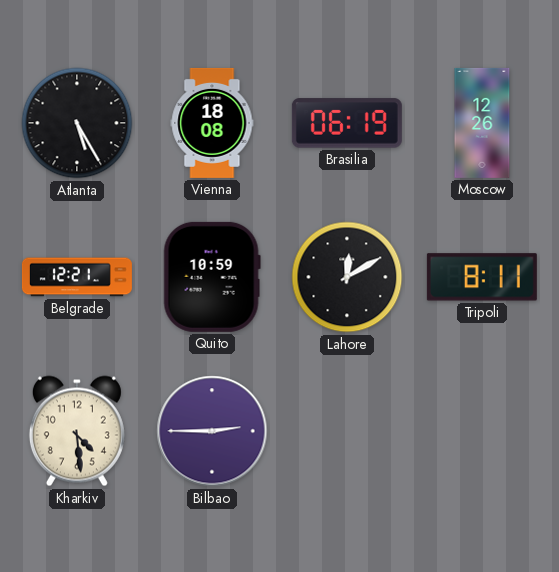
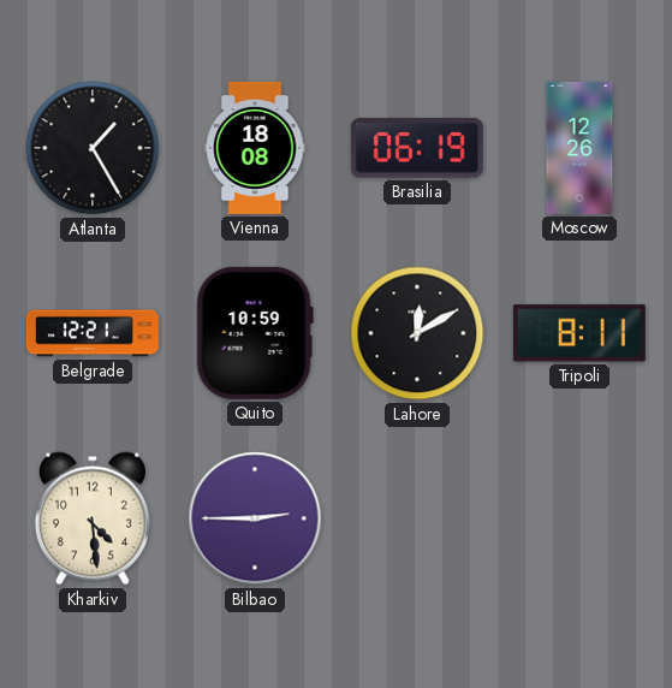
Atlanta: 5:25 -> 1:25
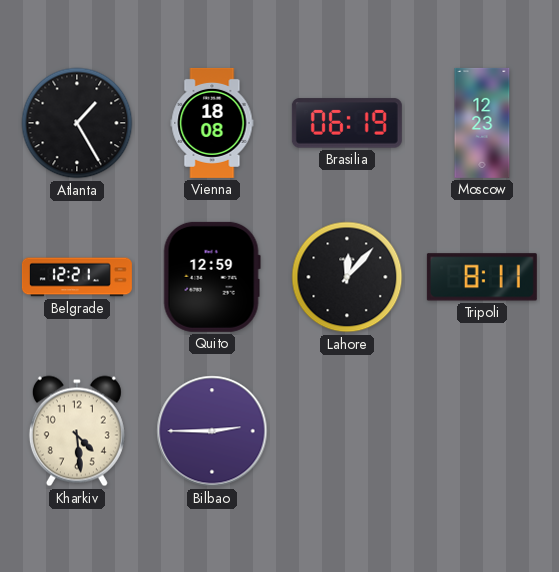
Moscow: 12:26 -> 12:23
Quito: 10:59 -> 12:59
Lahore: 12:10 -> 12:07
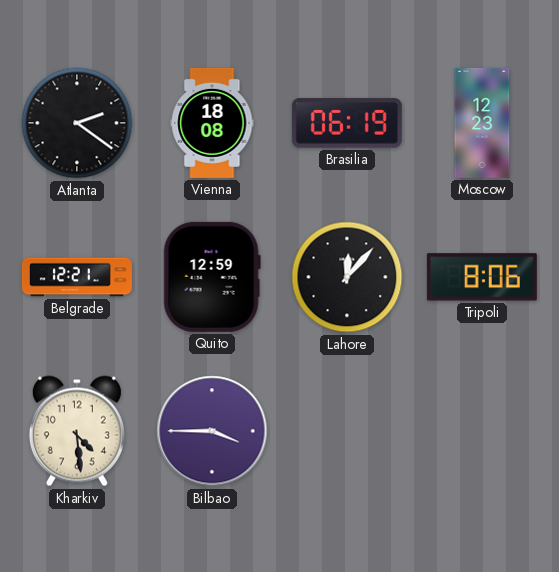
Atlanta: 1:25 -> 2:21
Tripoli: 8:11 -> 8:06
Bilbao: 2:45 -> 3:45
